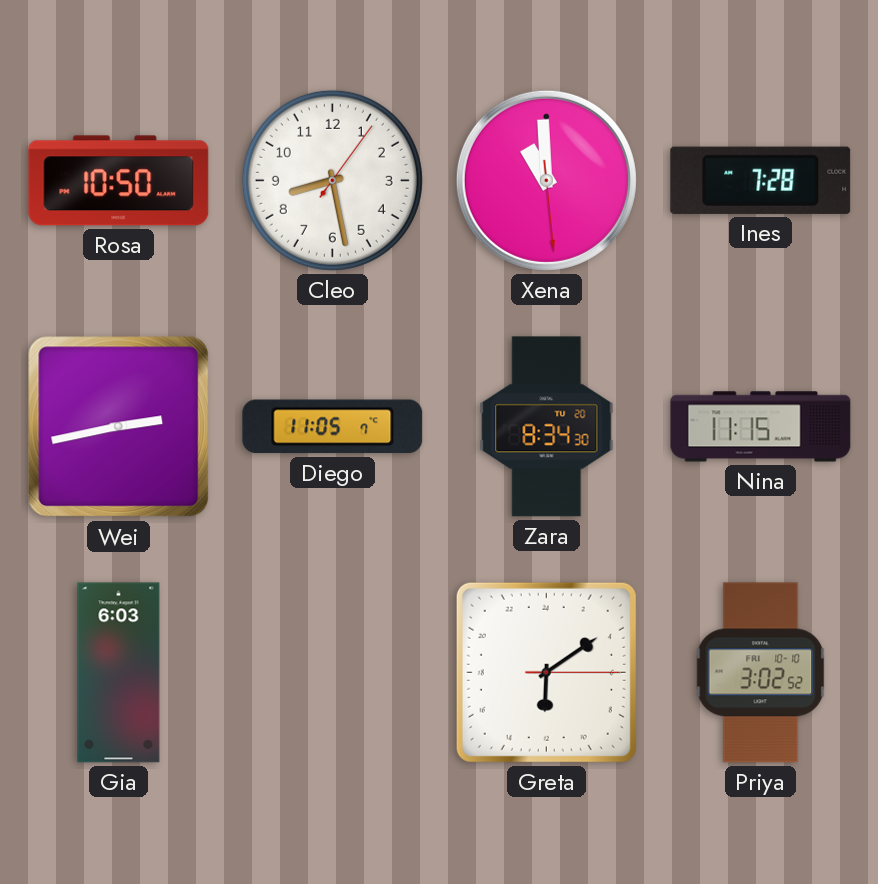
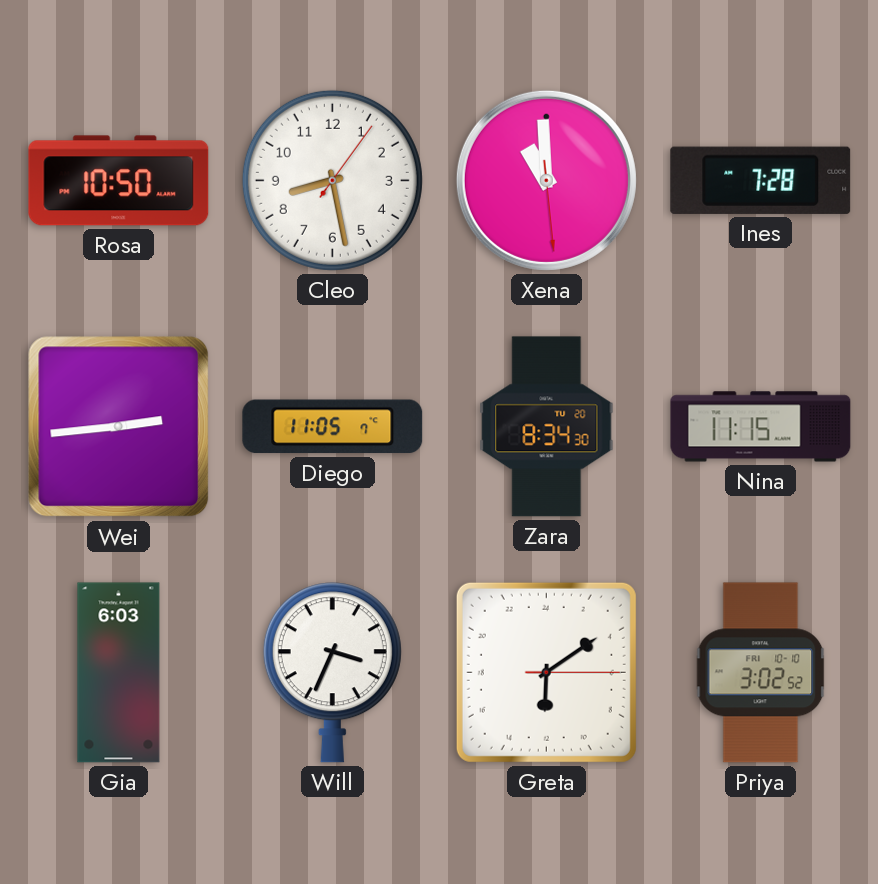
Wei: 2:43 -> 2:44
Will: none -> 3:34
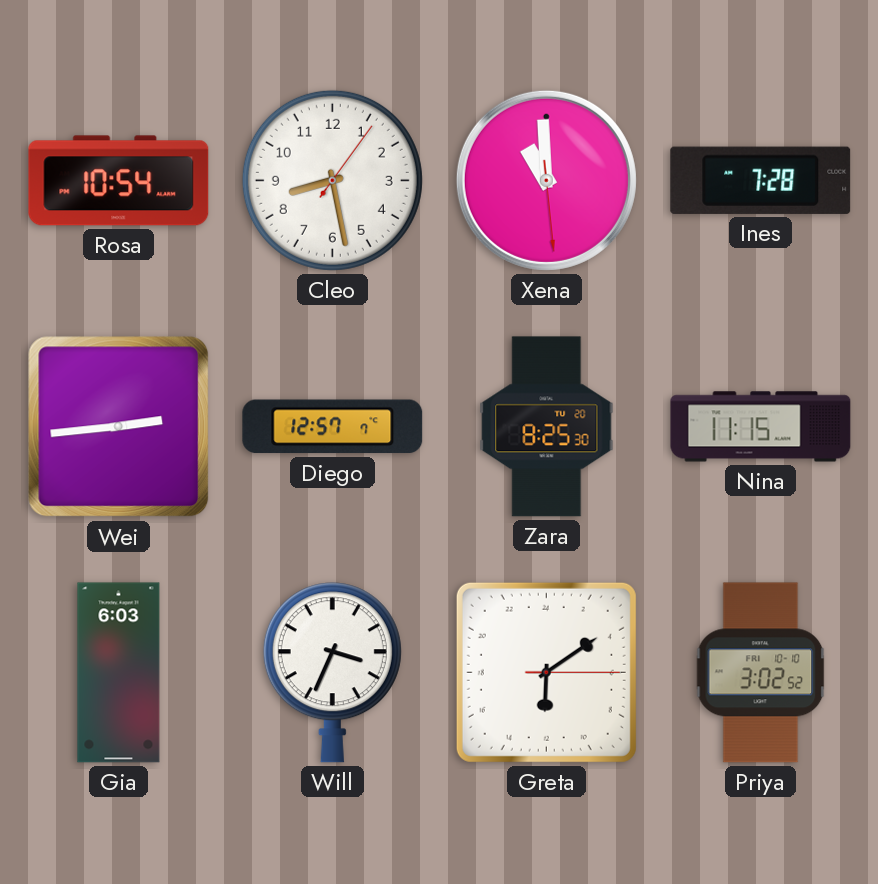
Rosa: 10:50 -> 10:54
Diego: 11:05 -> 12:57
Zara: 8:34 -> 8:25
